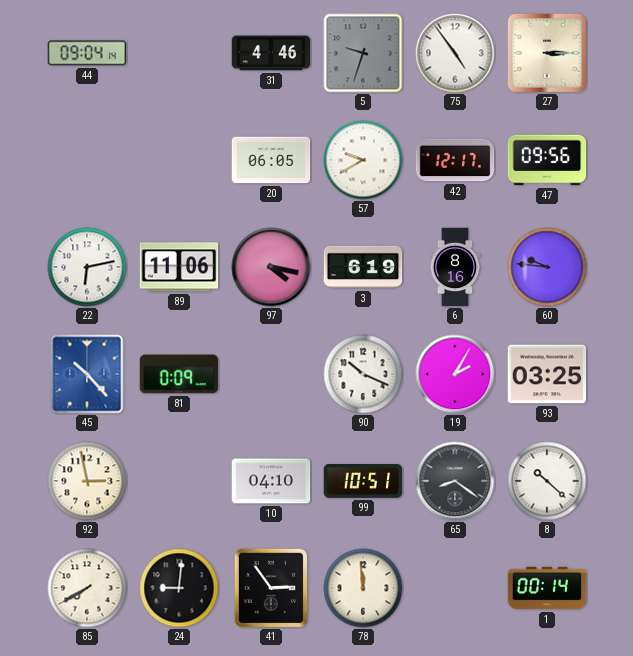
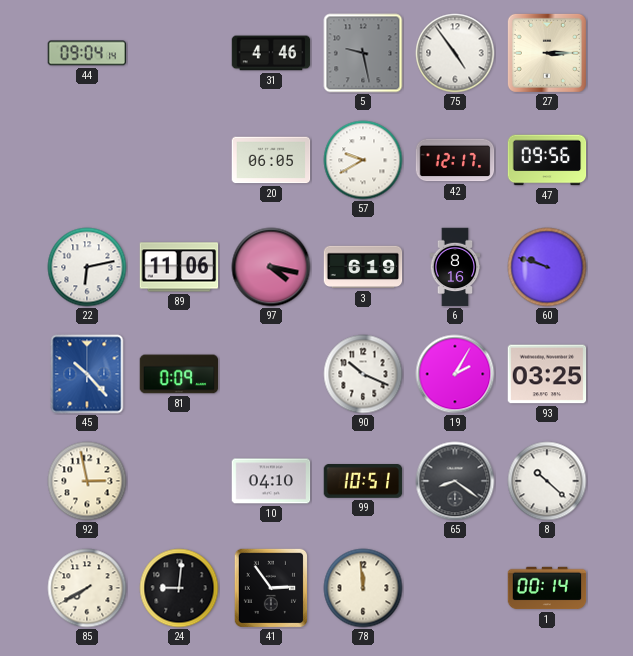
5: 9:33 -> 9:28
60: 9:46 -> 9:48
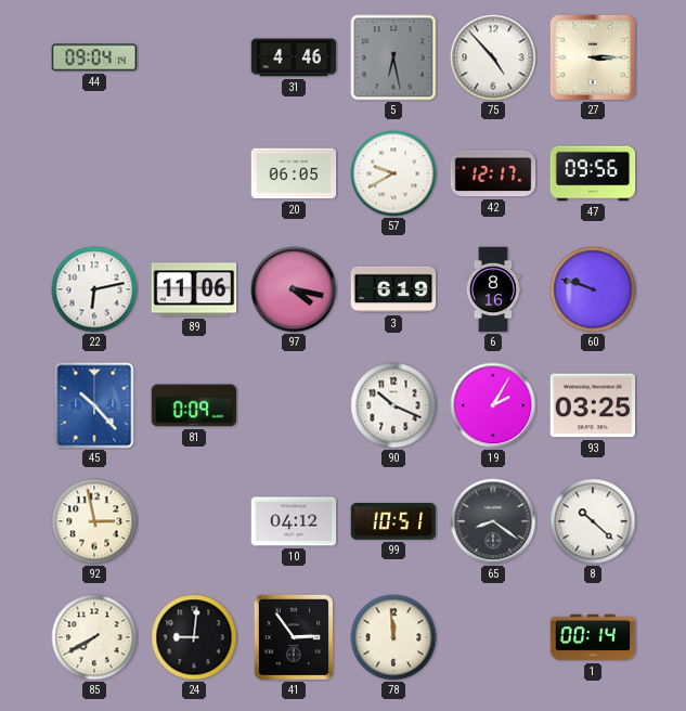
5: 9:28 -> 6:28
75: 4:54 -> 4:53
10: 04:10 -> 04:12
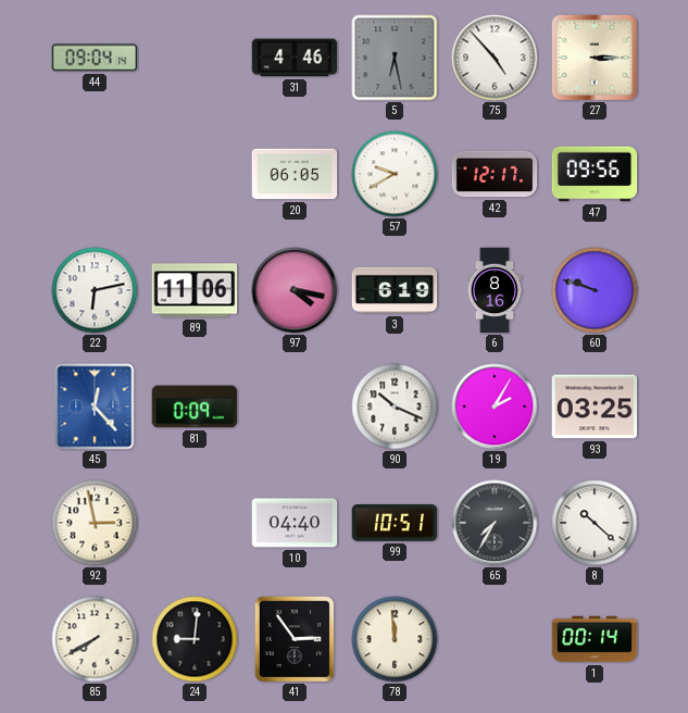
45: 10:23 -> 12:23
10: 04:12 -> 04:40
65: 8:21 -> 7:35
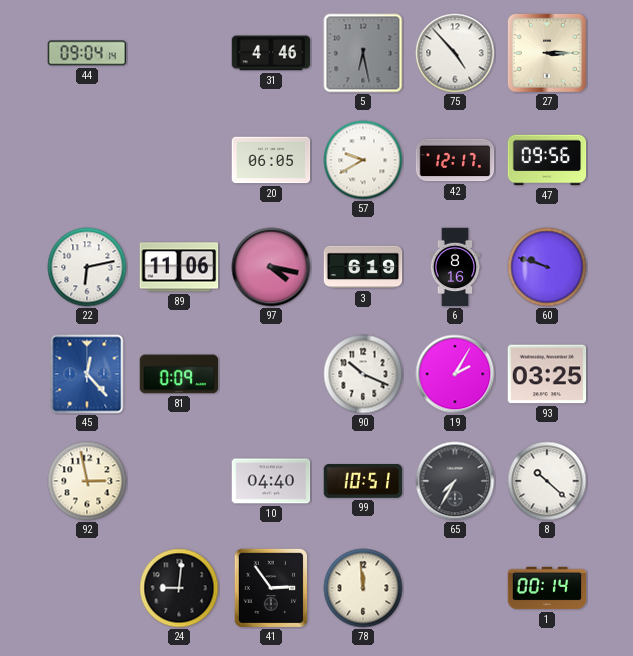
85: 7:40 -> none
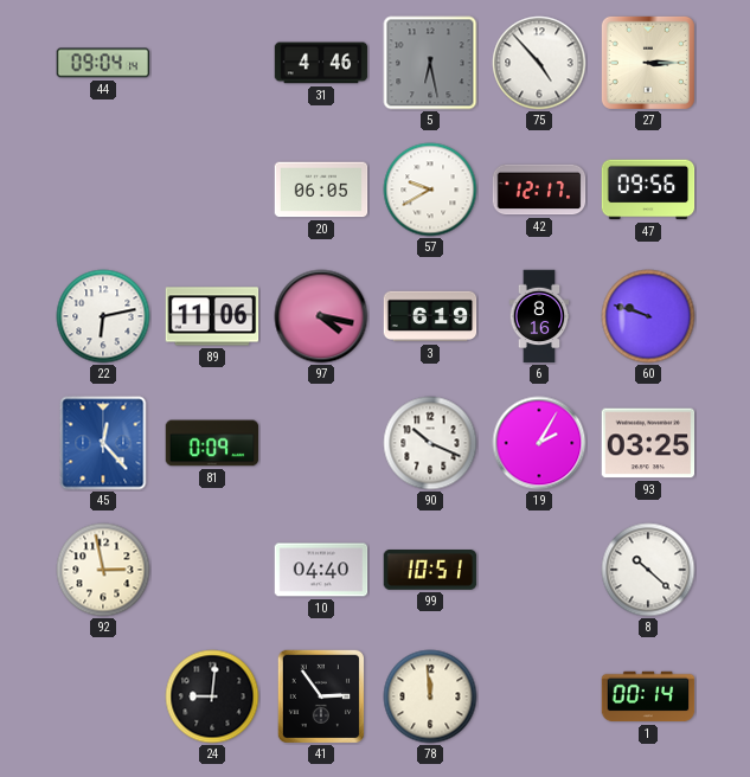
65: 7:35 -> none
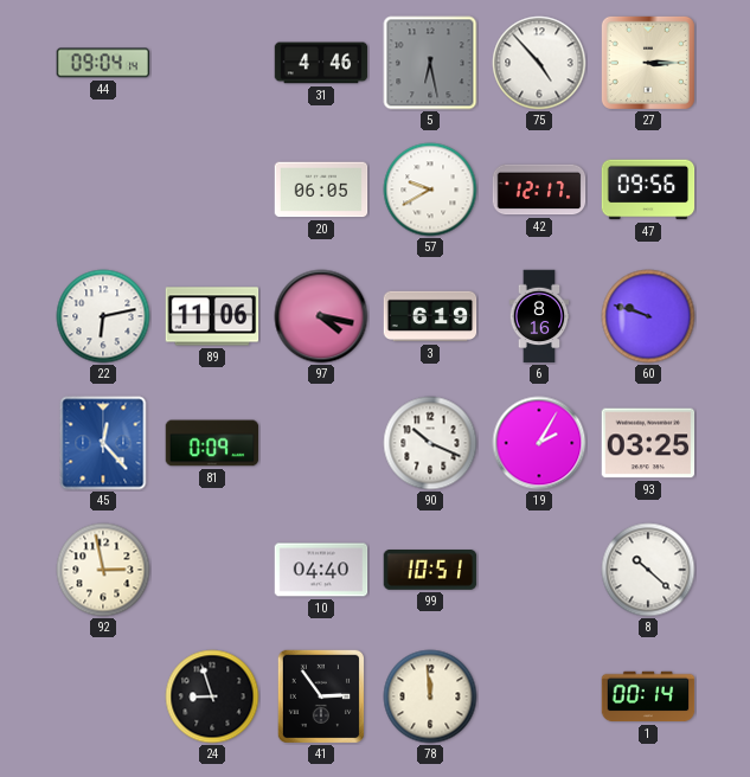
24: 9:01 -> 8:57
